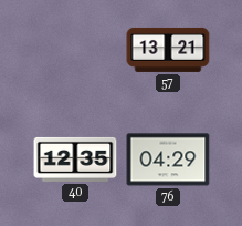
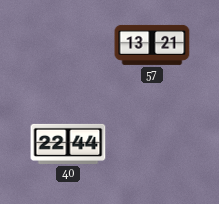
40: 12:35 -> 22:44
76: 04:29 -> none
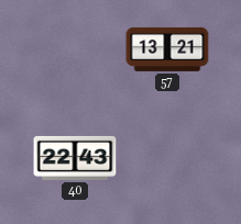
40: 22:44 -> 22:43
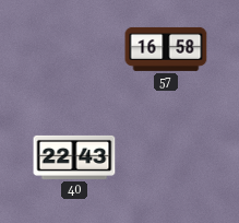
57: 13:21 -> 16:58
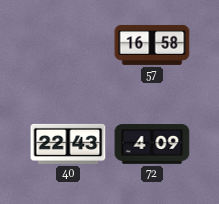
72: none -> 4:09
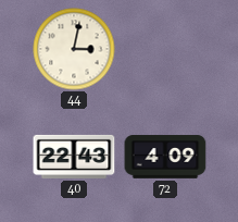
44: none -> 3:02
57: 16:58 -> none
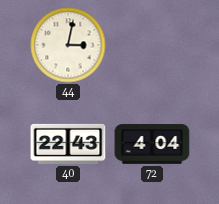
72: 4:09 -> 4:04
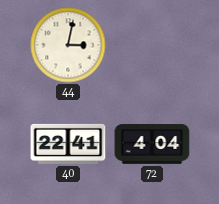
40: 22:43 -> 22:41
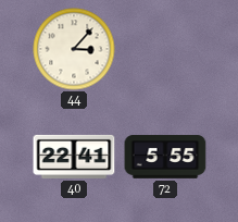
44: 3:02 -> 3:07
72: 4:04 -> 5:55
